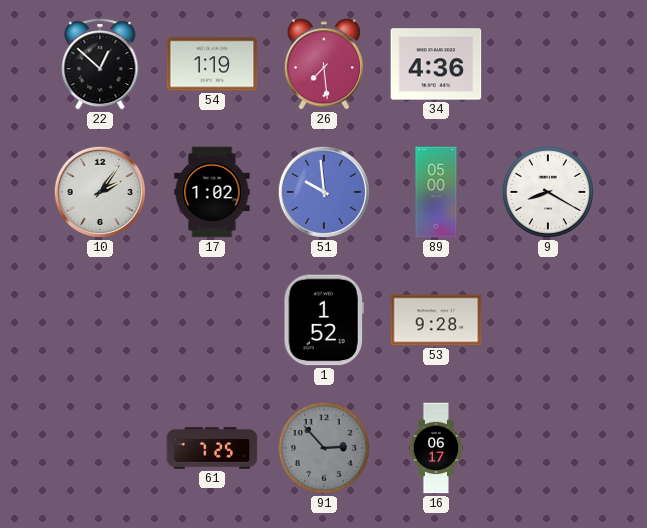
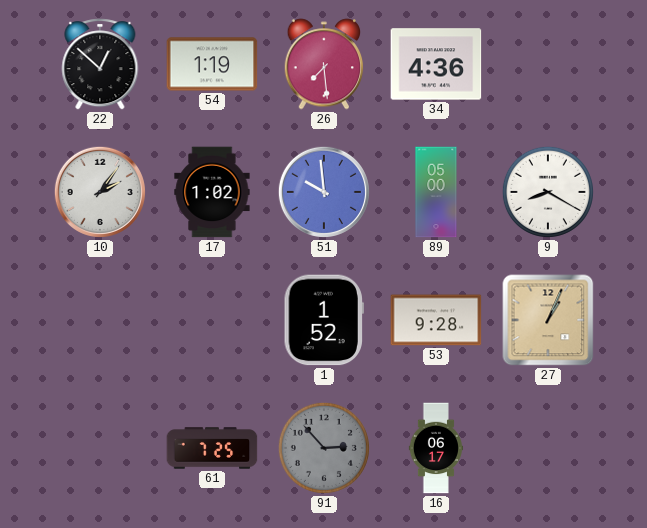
27: none -> 1:04
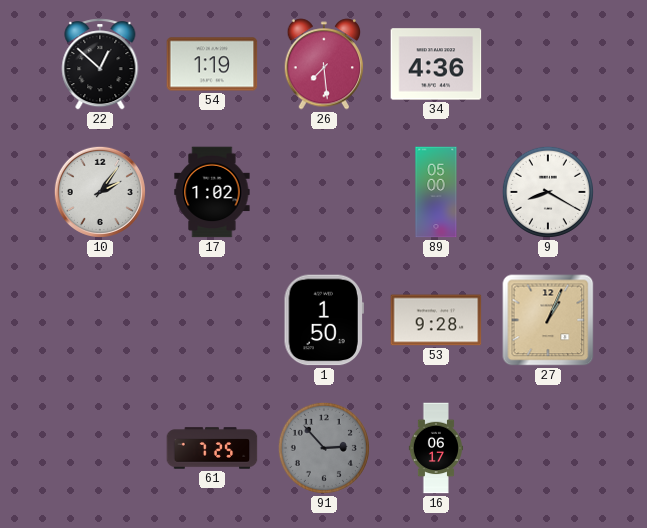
51: 9:59 -> none
1: 1:52 -> 1:50
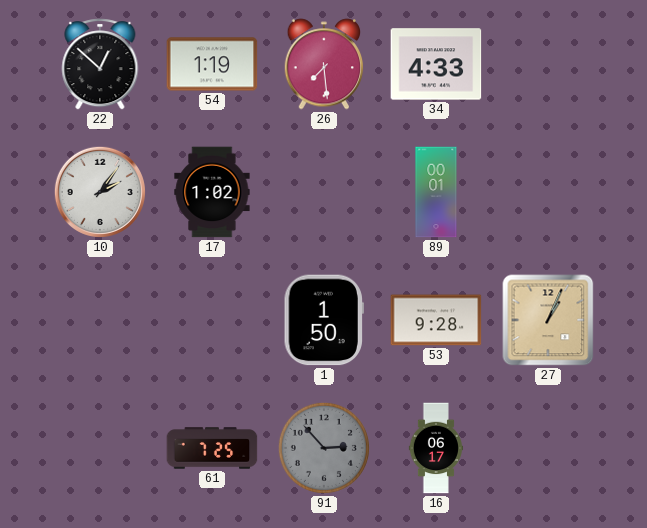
34: 4:36 -> 4:33
89: 05:00 -> 00:01
9: 8:20 -> none
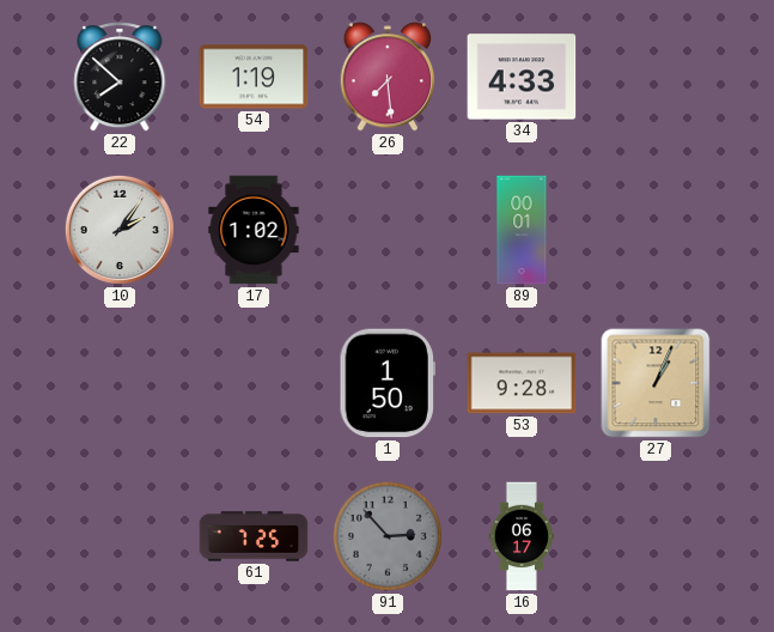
22: 12:52 -> 7:52
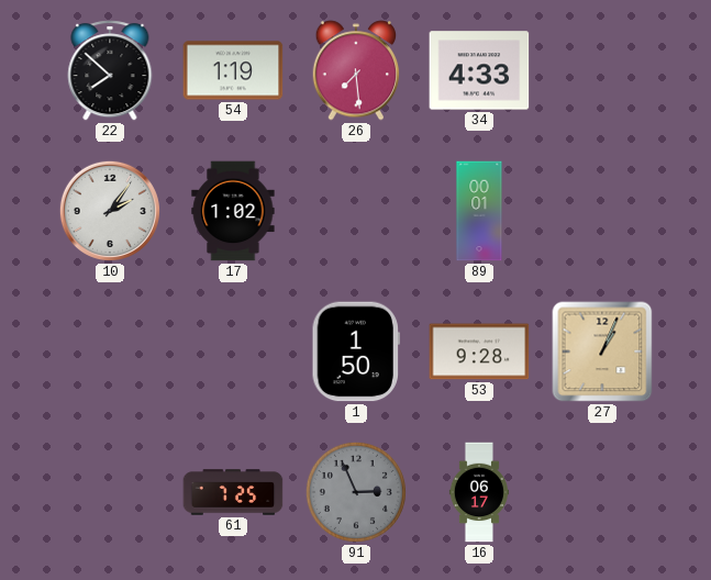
91: 2:53 -> 2:56
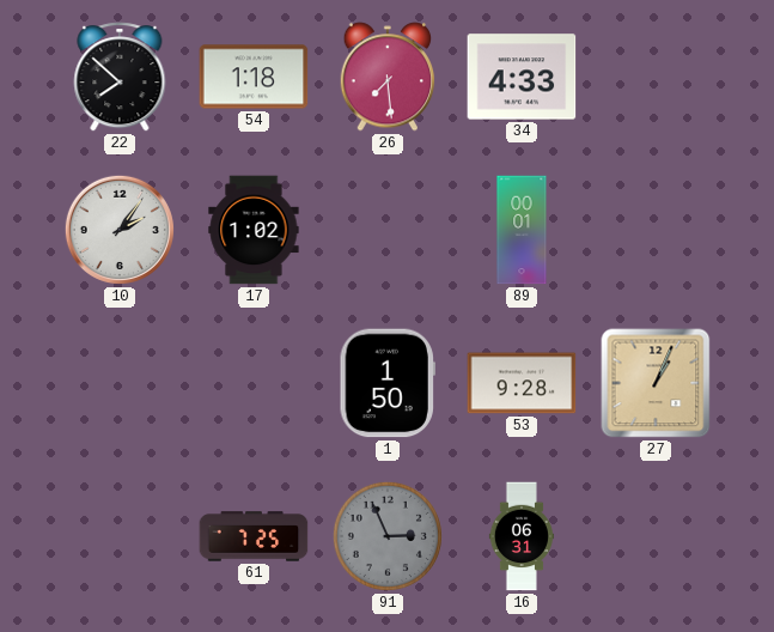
54: 1:19 -> 1:18
16: 06:17 -> 06:31
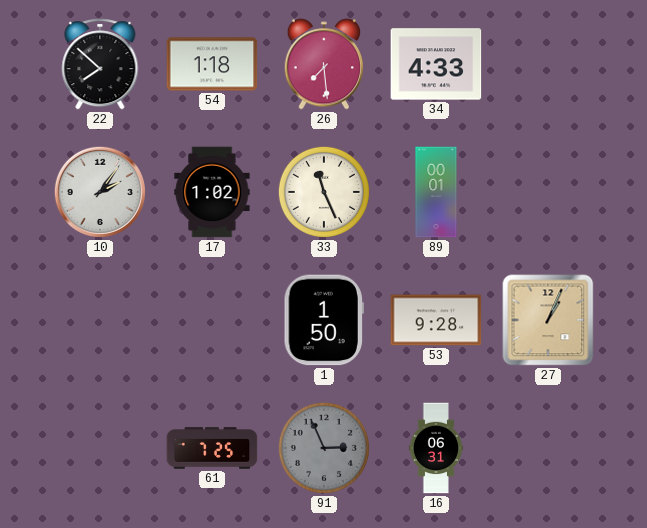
33: none -> 11:26
